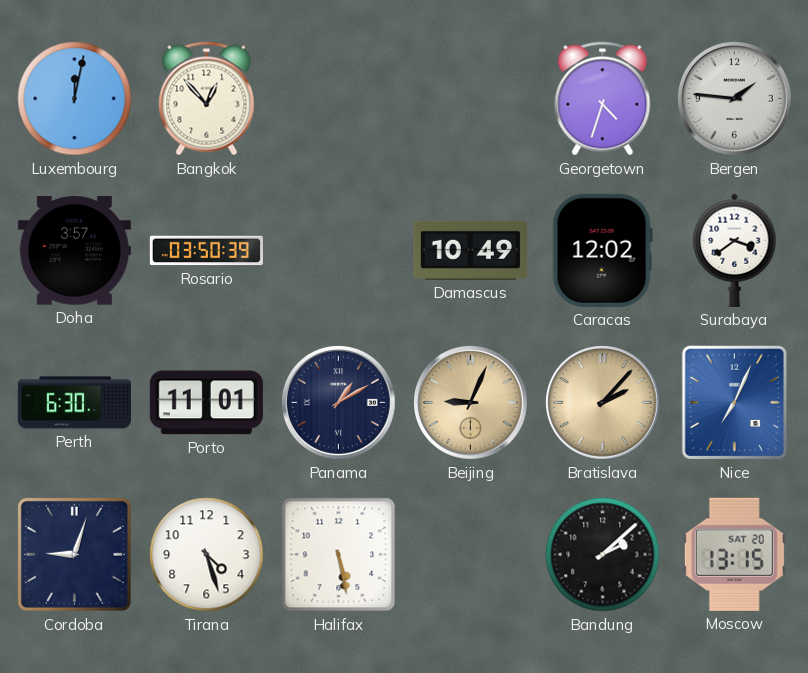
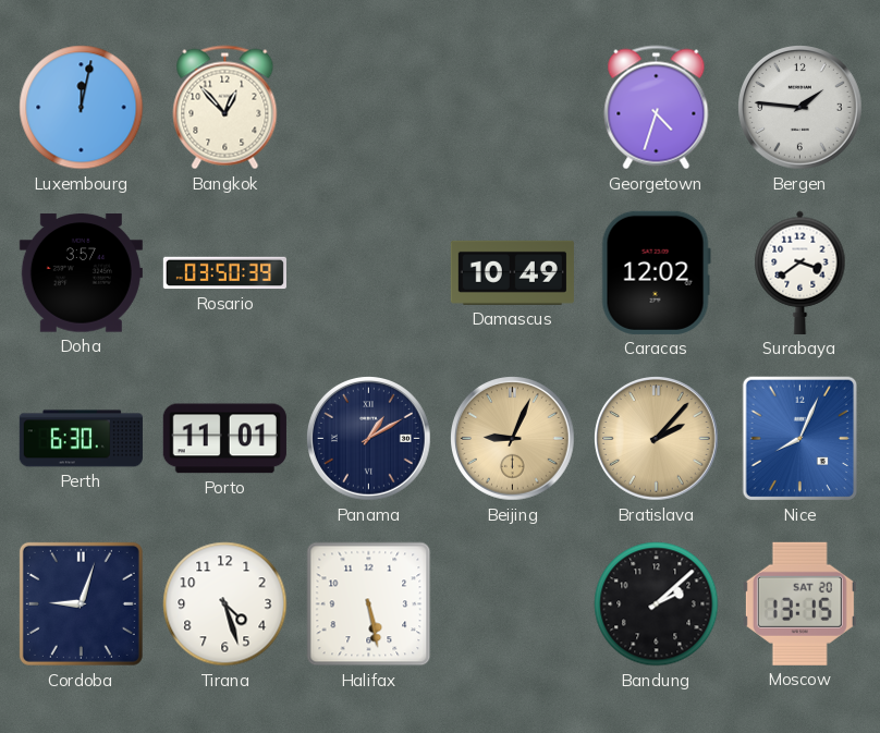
Nice: 7:04 -> 8:04
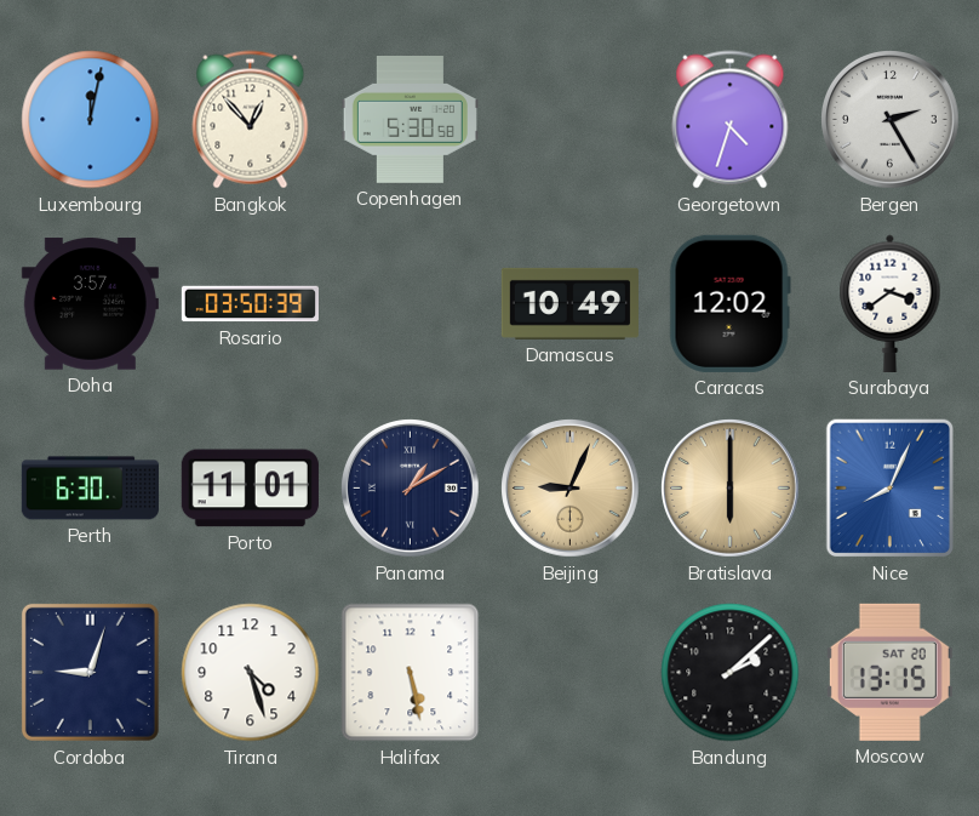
Copenhagen: none -> 5:30
Bergen: 1:46 -> 2:25
Bratislava: 2:07 -> 6:00
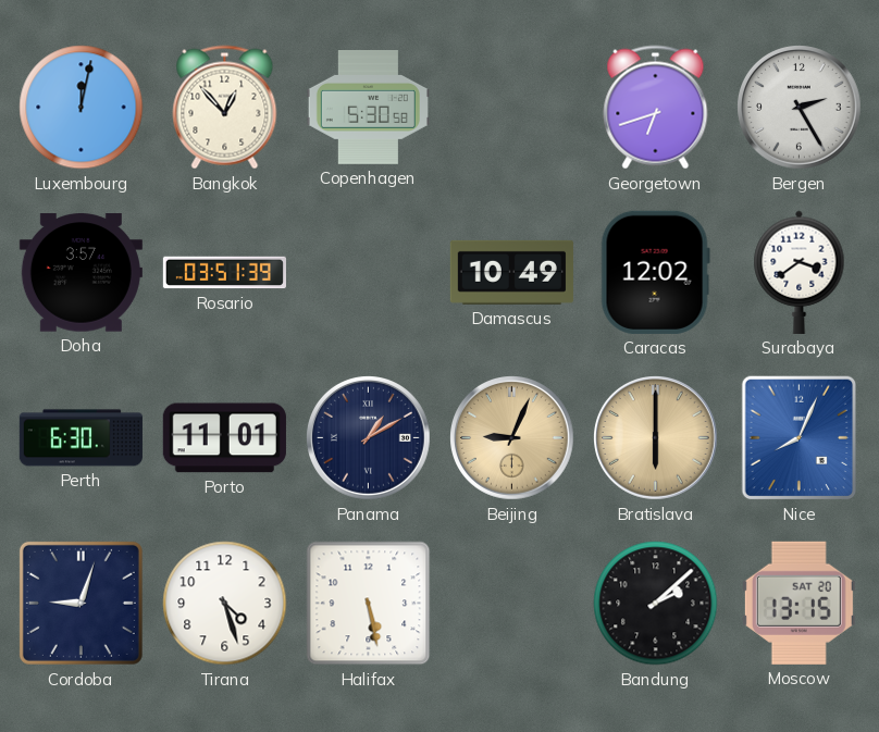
Georgetown: 4:33 -> 6:42
Rosario: 03:50 -> 03:51
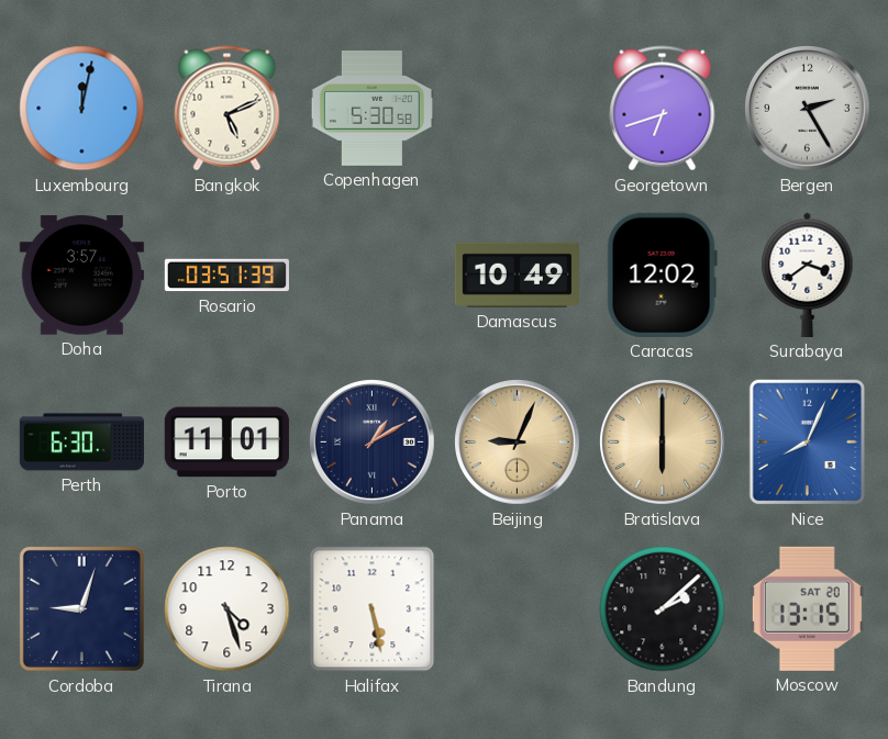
Bangkok: 12:53 -> 5:11
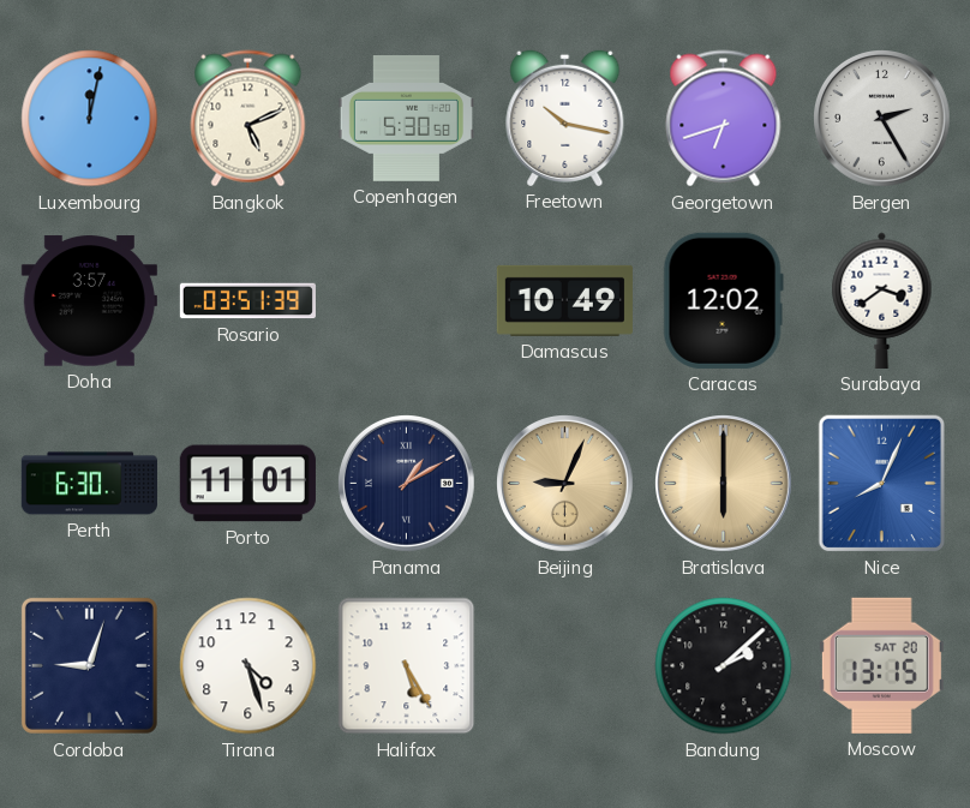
Freetown: none -> 10:17
Halifax: 5:28 -> 5:25
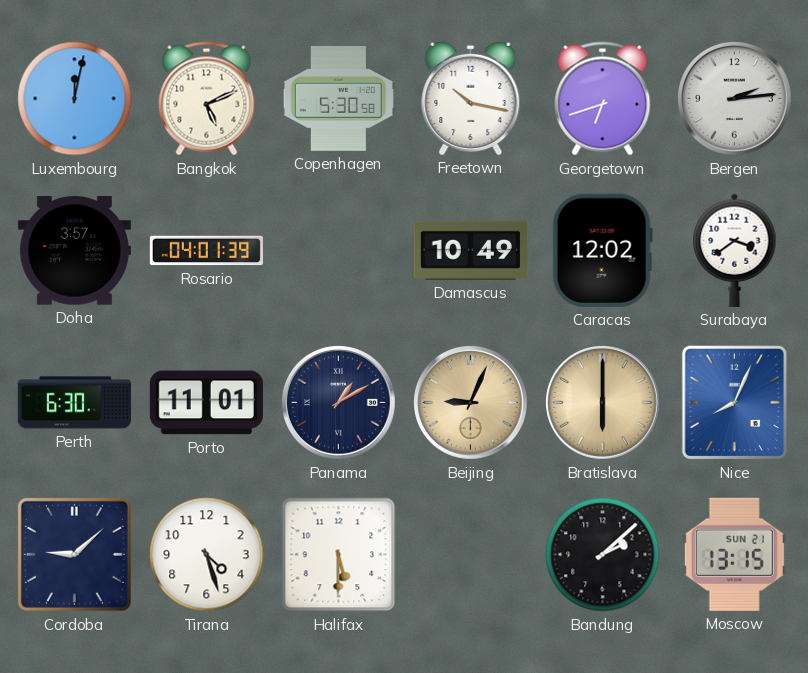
Bergen: 2:25 -> 2:14
Rosario: 03:51 -> 04:01
Cordoba: 9:03 -> 9:08
Halifax: 5:25 -> 5:30
Moscow date: SAT 20 -> SUN 21
